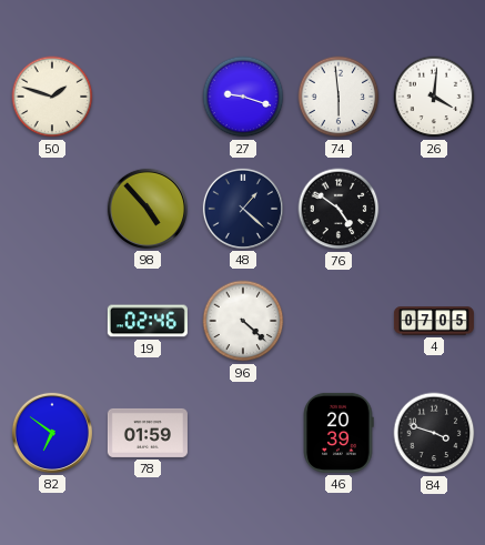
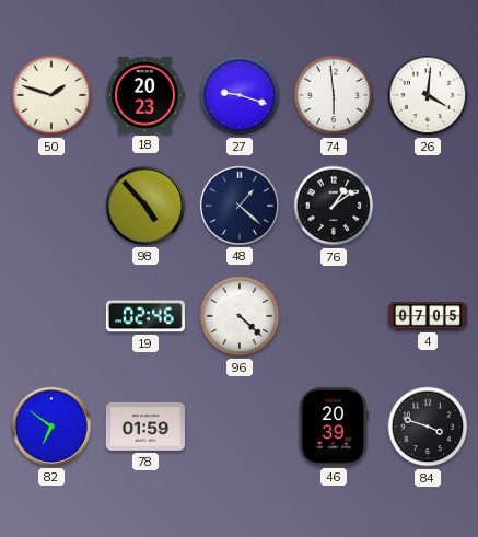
18: none -> 20:23
76: 4:51 -> 1:09
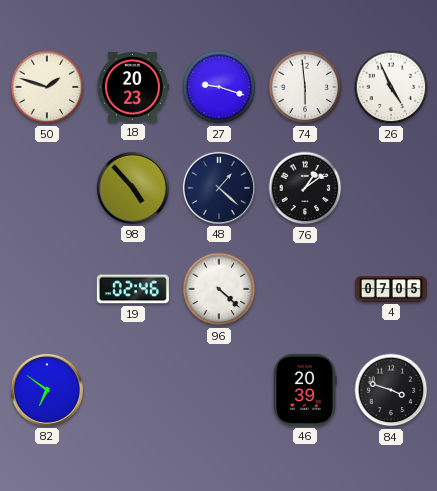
26: 4:01 -> 4:56
78: 01:59 -> none
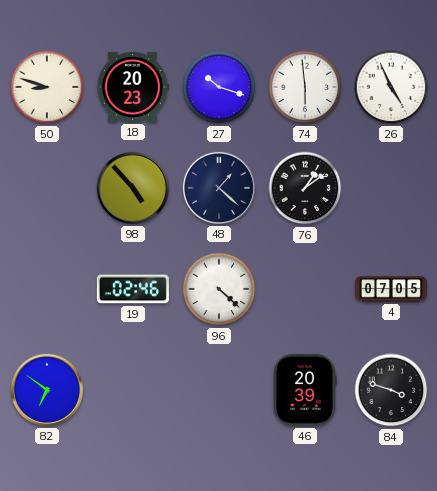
50: 1:48 -> 8:48
27: 9:18 -> 10:18
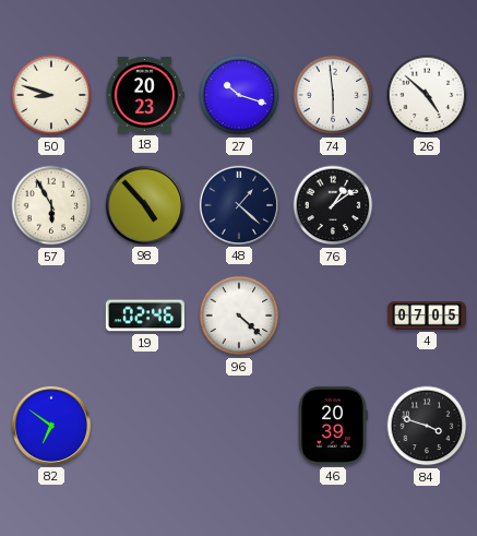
26: 4:56 -> 4:52
57: none -> 5:55
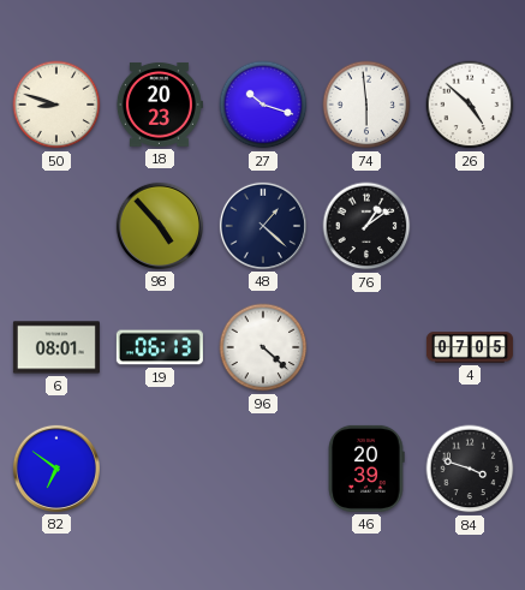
57: 5:55 -> none
6: none -> 08:01
19: 02:46 -> 06:13
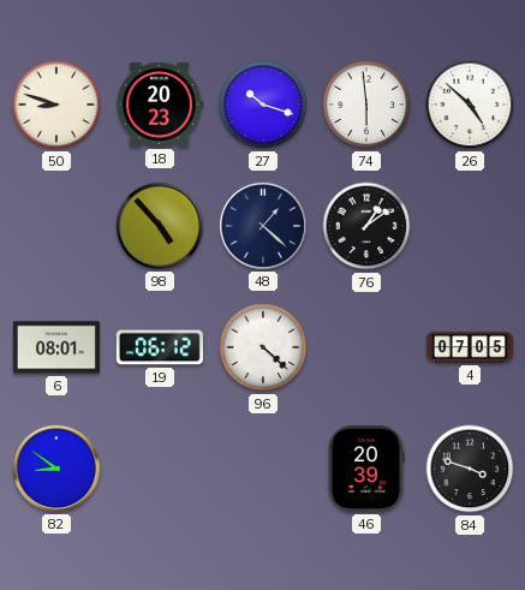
19: 06:13 -> 06:12
82: 6:51 -> 8:51
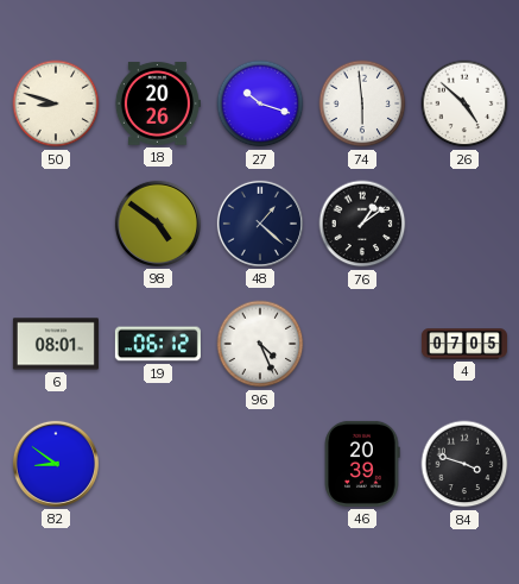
18: 20:23 -> 20:26
98: 4:53 -> 4:51
96: 4:22 -> 4:26
